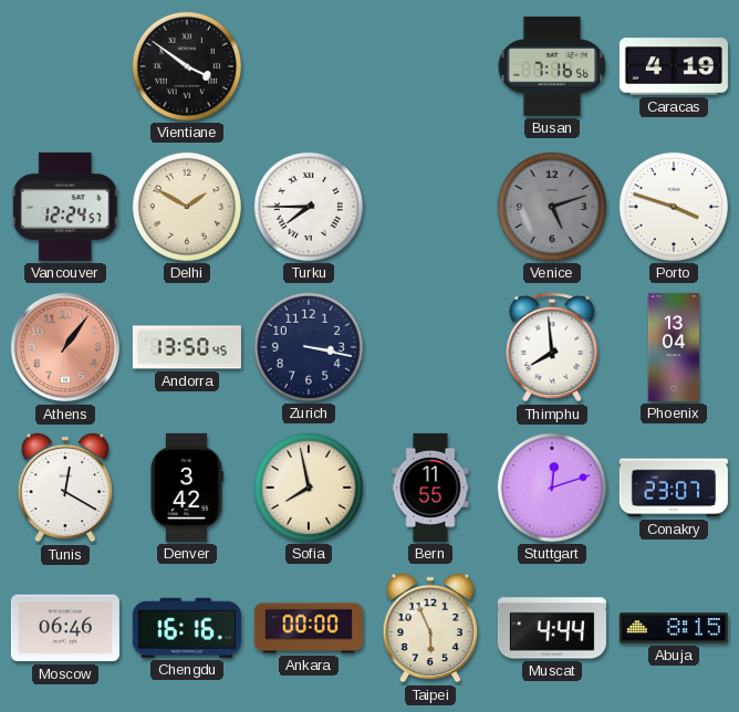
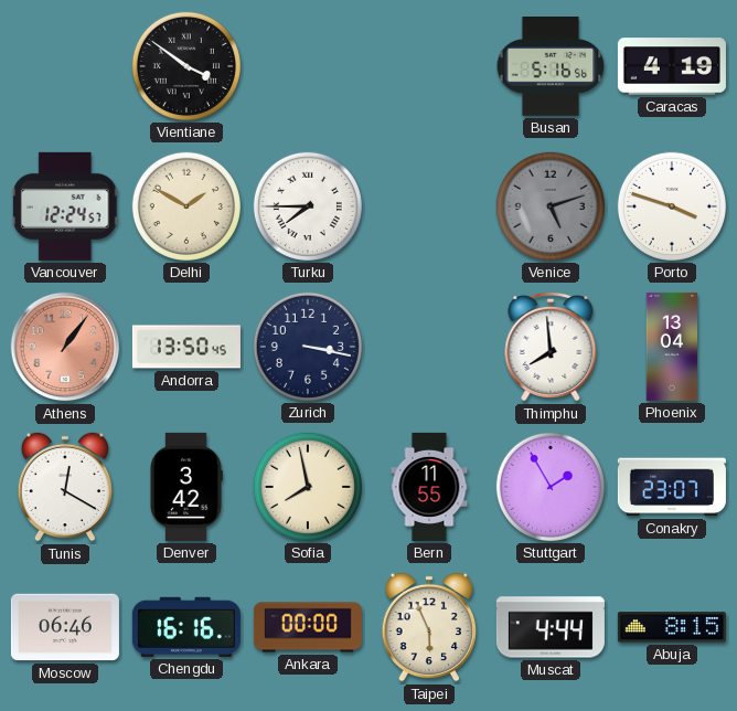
Busan: 7:16 -> 5:16
Stuttgart: 12:12 -> 1:55
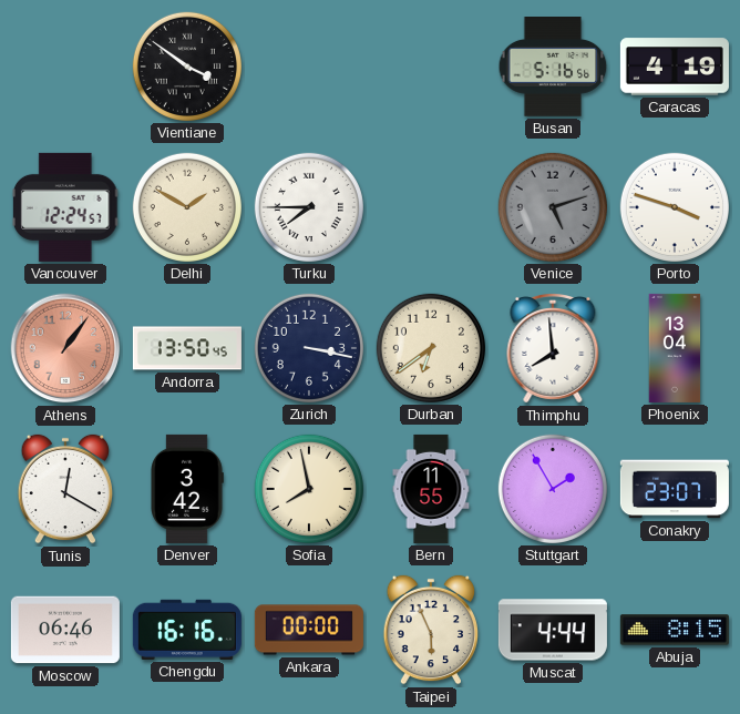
Durban: none -> 6:39
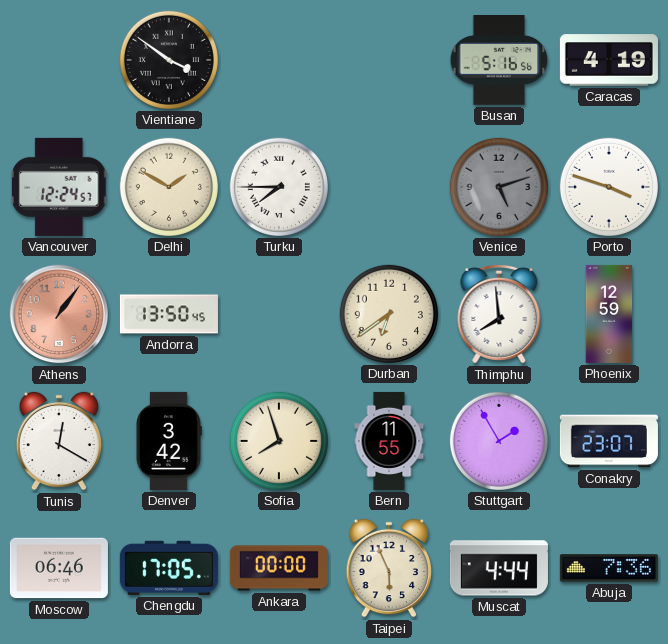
Zurich: 3:17 -> none
Phoenix: 13:04 -> 12:59
Sofia: 7:58 -> 7:57
Chengdu: 16:16 -> 17:05
Abuja: 8:15 -> 7:36
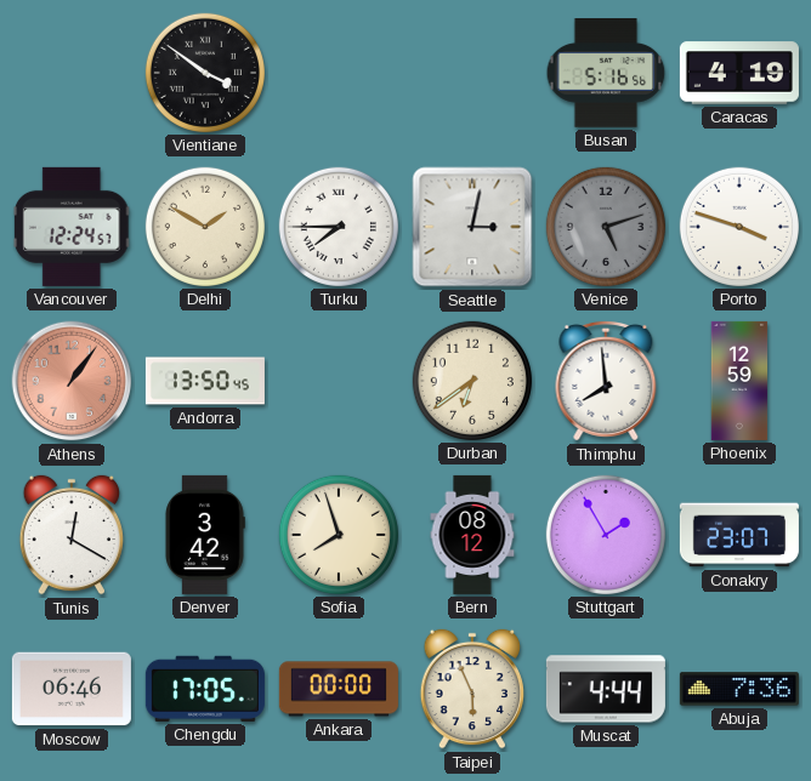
Seattle: none -> 3:02
Bern: 11:55 -> 08:12
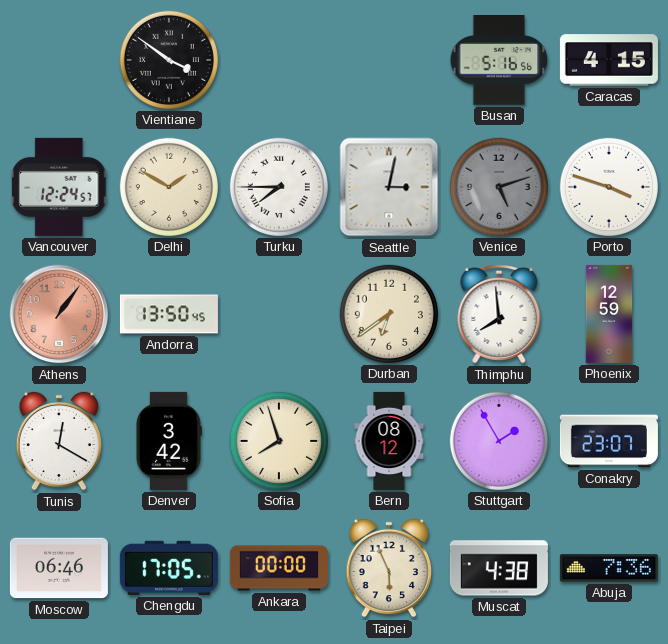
Caracas: 4:19 -> 4:15
Muscat: 4:44 -> 4:38
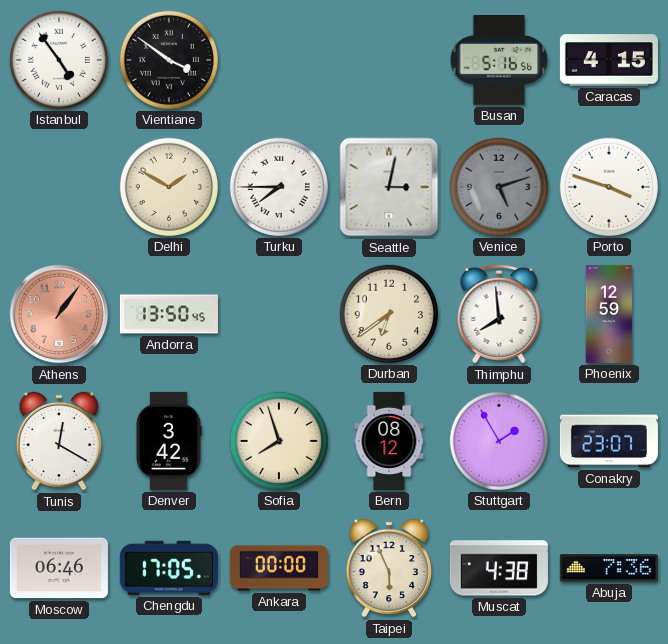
Istanbul: none -> 4:54
Vancouver: 12:24 -> none
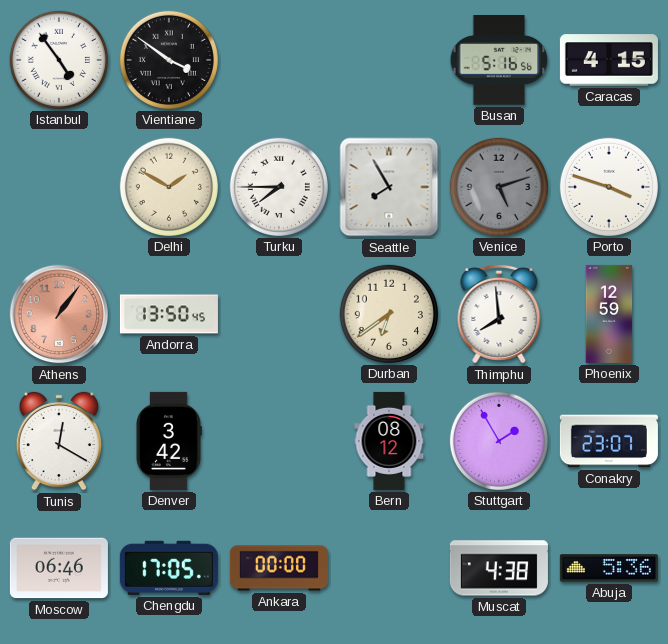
Seattle: 3:02 -> 7:55
Sofia: 7:57 -> none
Taipei: 5:56 -> none
Abuja: 7:36 -> 5:36
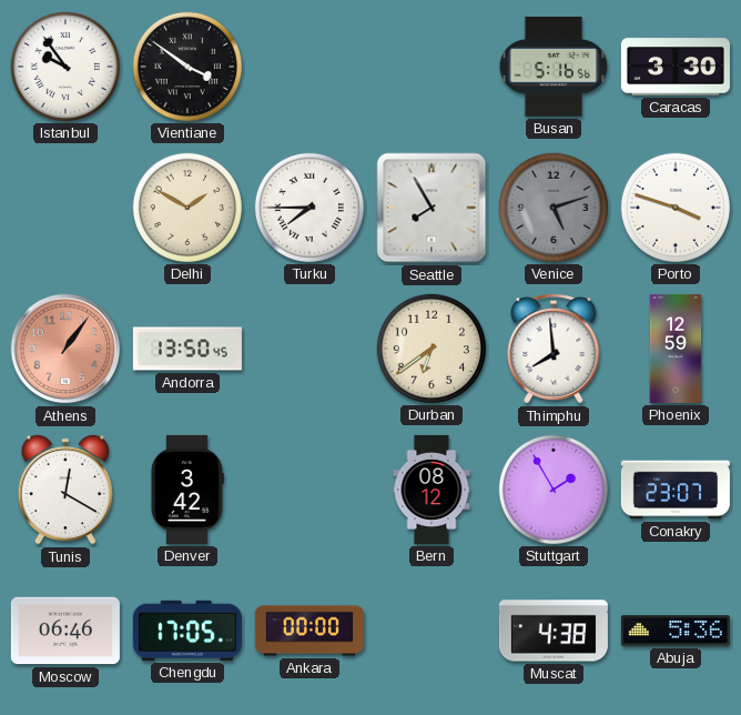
Istanbul: 4:54 -> 9:54
Caracas: 4:15 -> 3:30
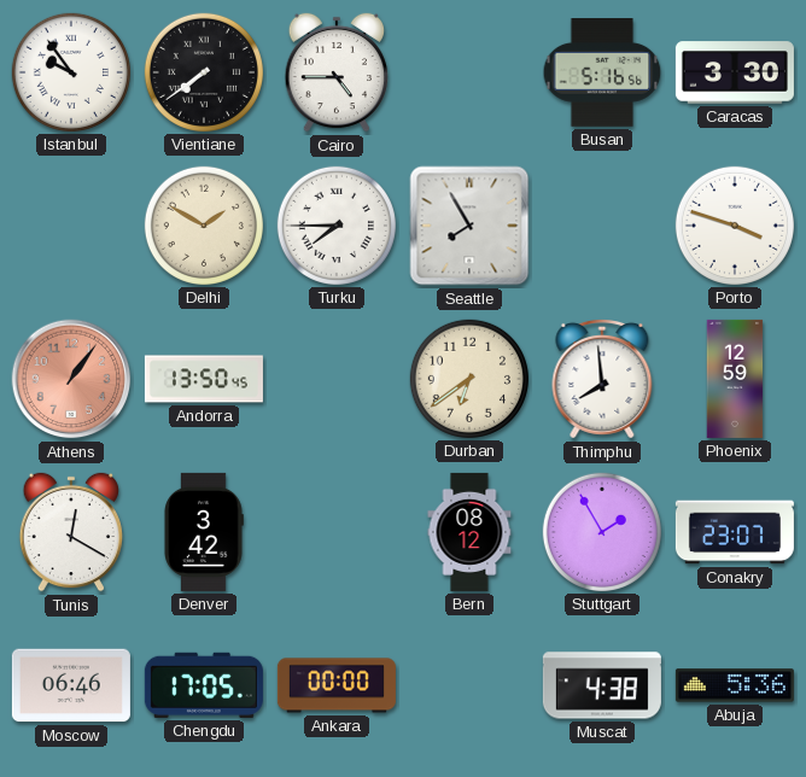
Vientiane: 3:51 -> 7:39
Cairo: none -> 4:45
Venice: 5:12 -> none
